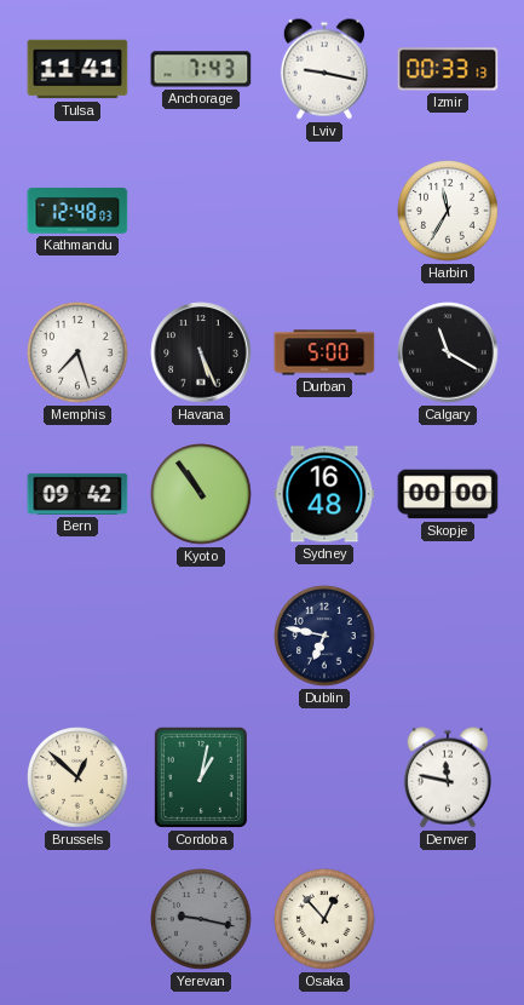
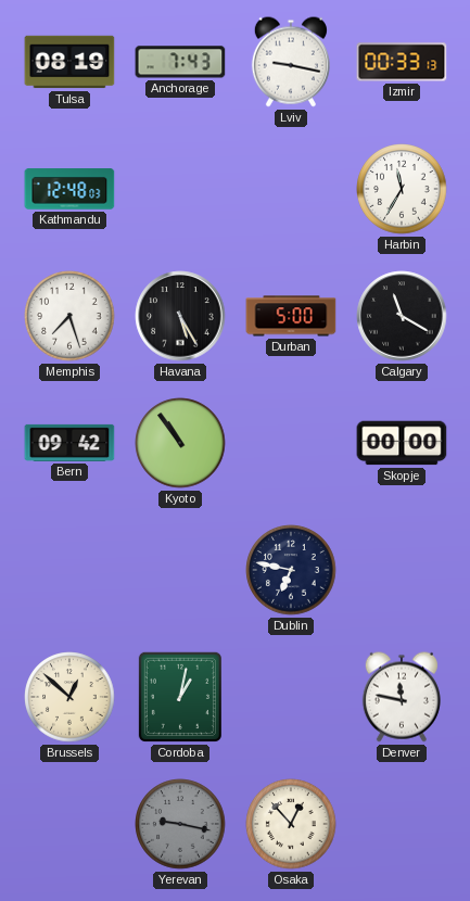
Tulsa: 11:41 -> 08:19
Havana: 5:26 -> 5:25
Sydney: 16:48 -> none
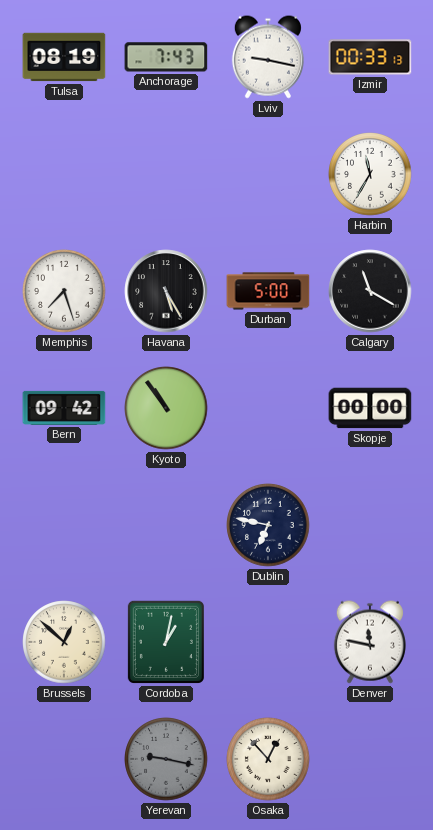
Kathmandu: 12:48 -> none
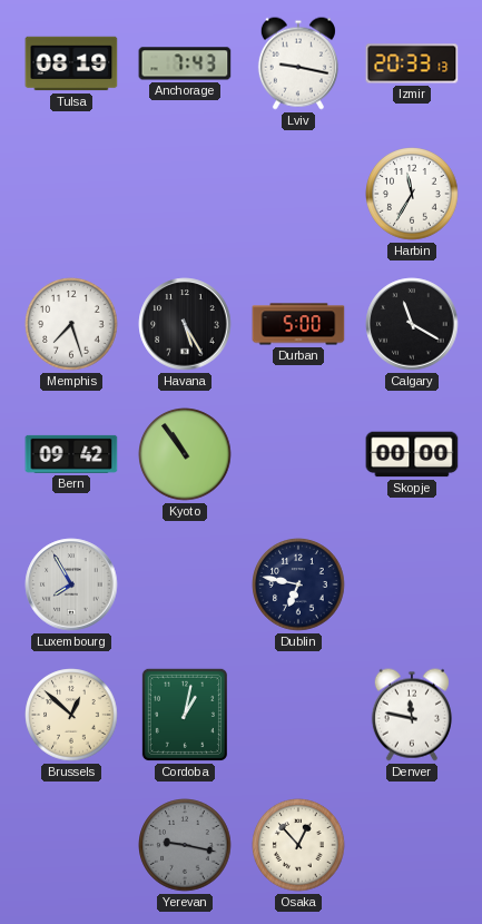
Izmir: 00:33 -> 20:33
Luxembourg: none -> 7:55
